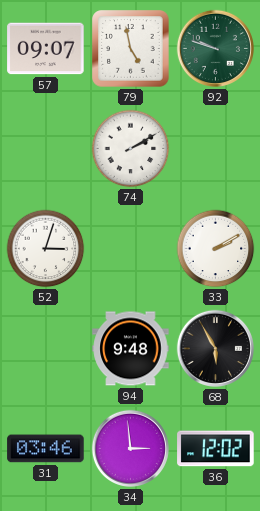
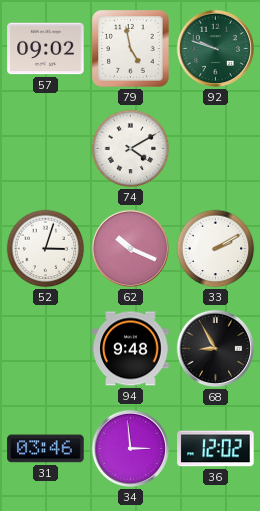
57: 09:07 -> 09:02
74: 2:10 -> 4:10
62: none -> 10:19
68: 5:55 -> 8:55
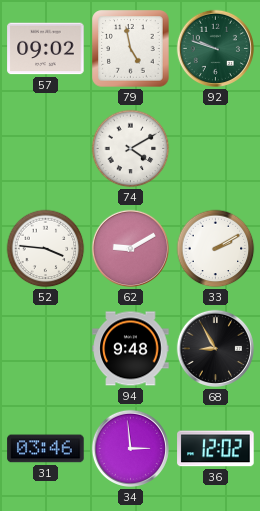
52: 3:03 -> 3:46
62: 10:19 -> 9:10
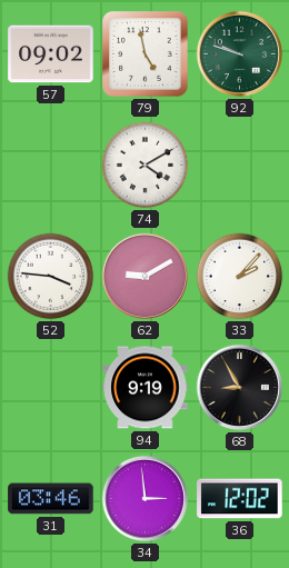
33: 2:10 -> 2:07
94: 9:48 -> 9:19
